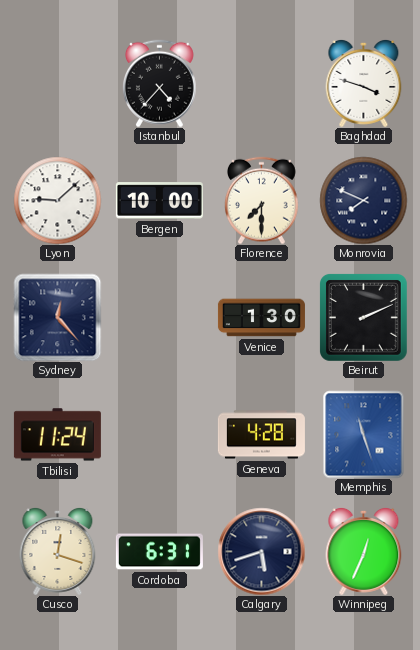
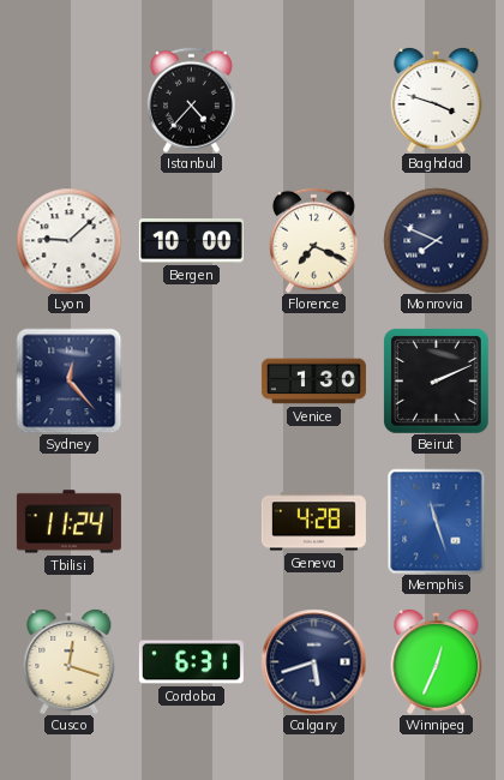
Florence: 7:30 -> 7:19
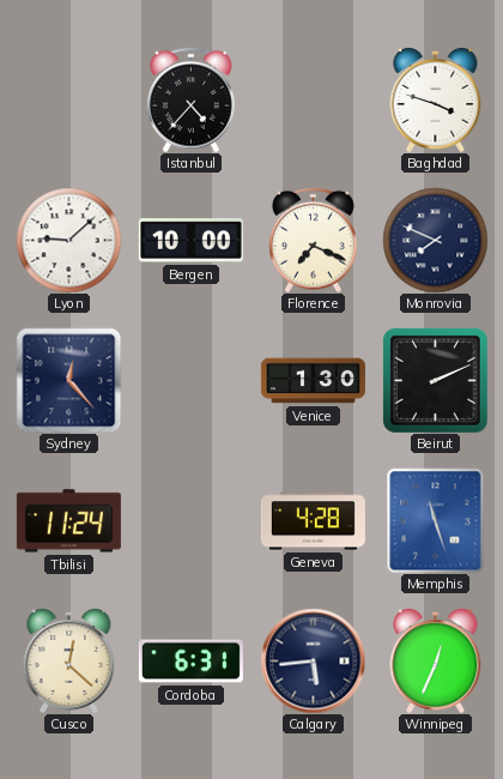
Cusco: 12:18 -> 12:22
Calgary: 5:42 -> 5:44
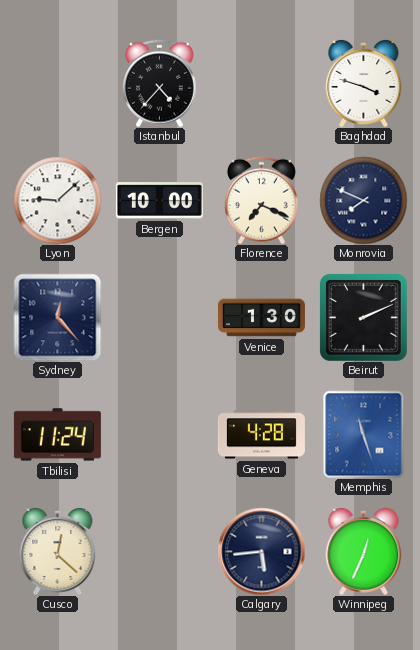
Cordoba: 6:31 -> none
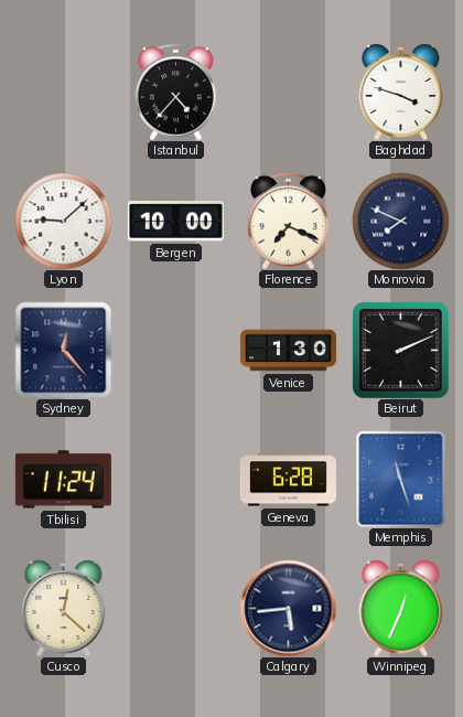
Geneva: 4:28 -> 6:28
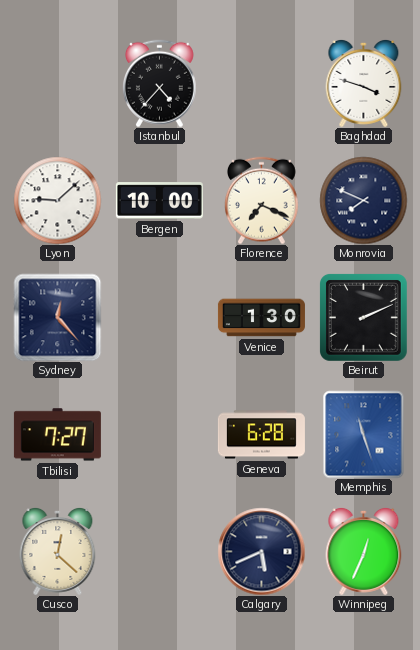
Tbilisi: 11:24 -> 7:27
Calgary: 5:44 -> 5:41
